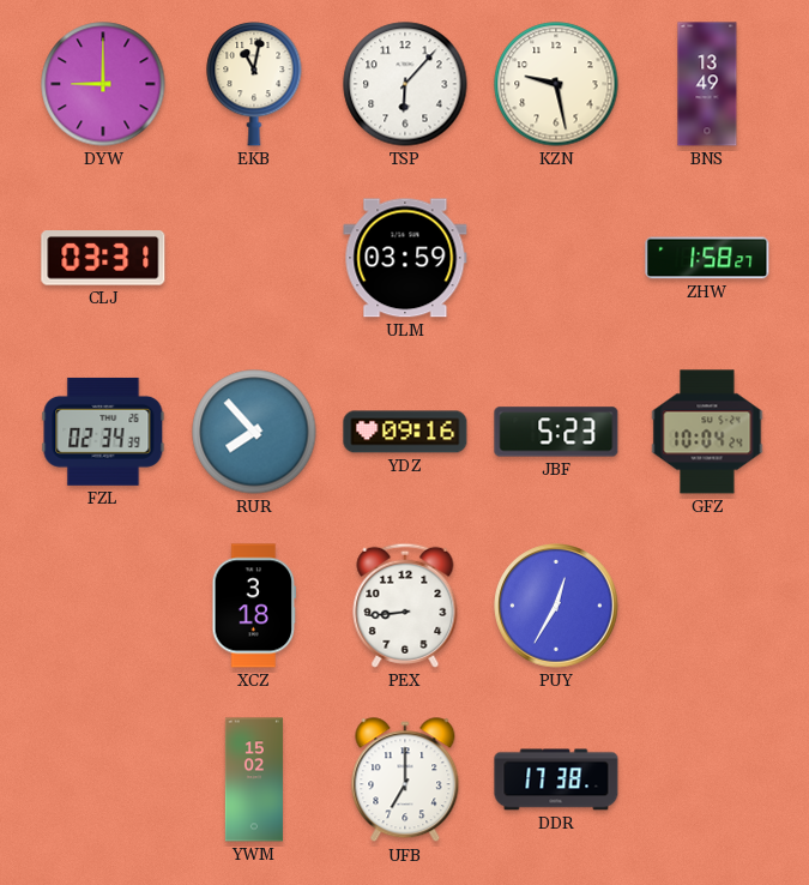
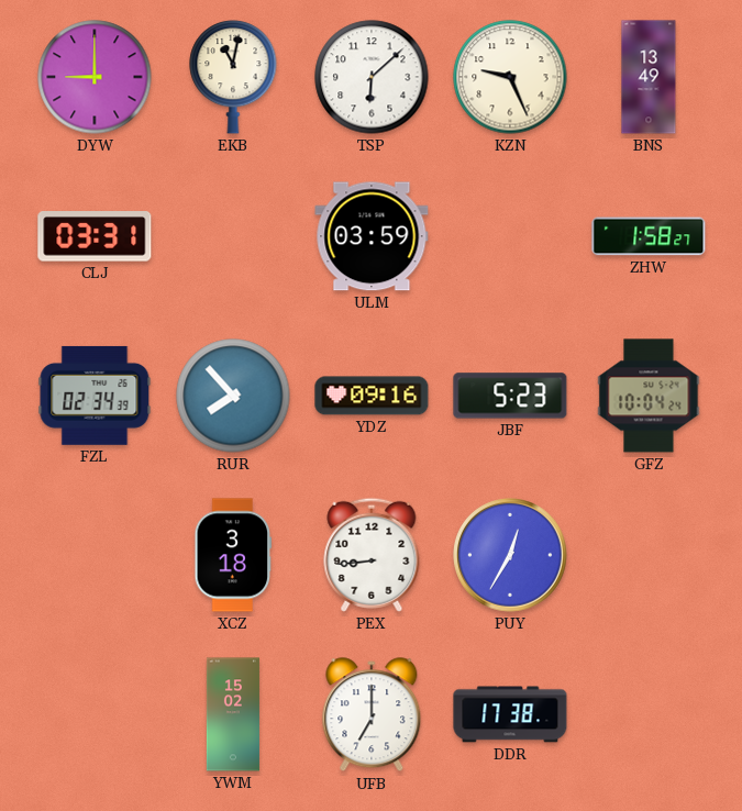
TSP: 6:07 -> 6:08
KZN: 9:28 -> 9:26
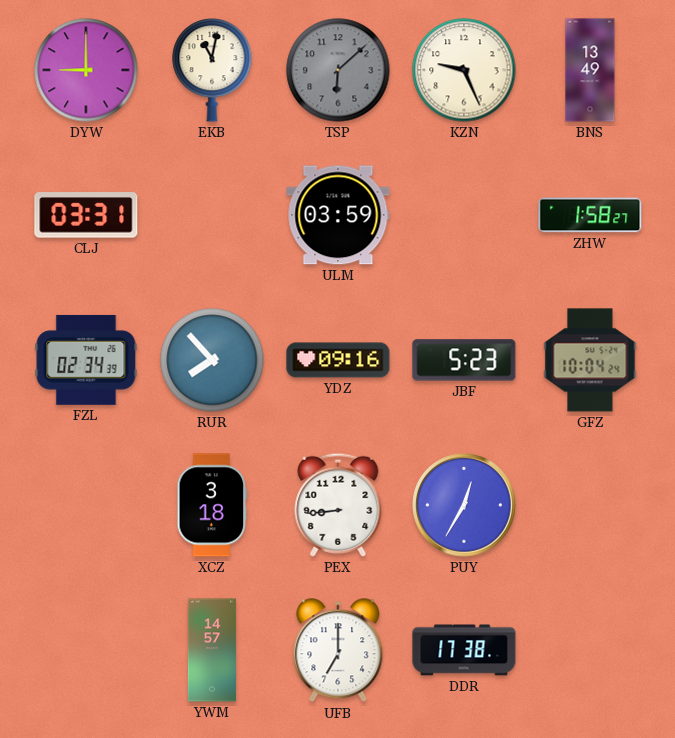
TSP dial: white -> grey
YWM: 15:02 -> 14:57
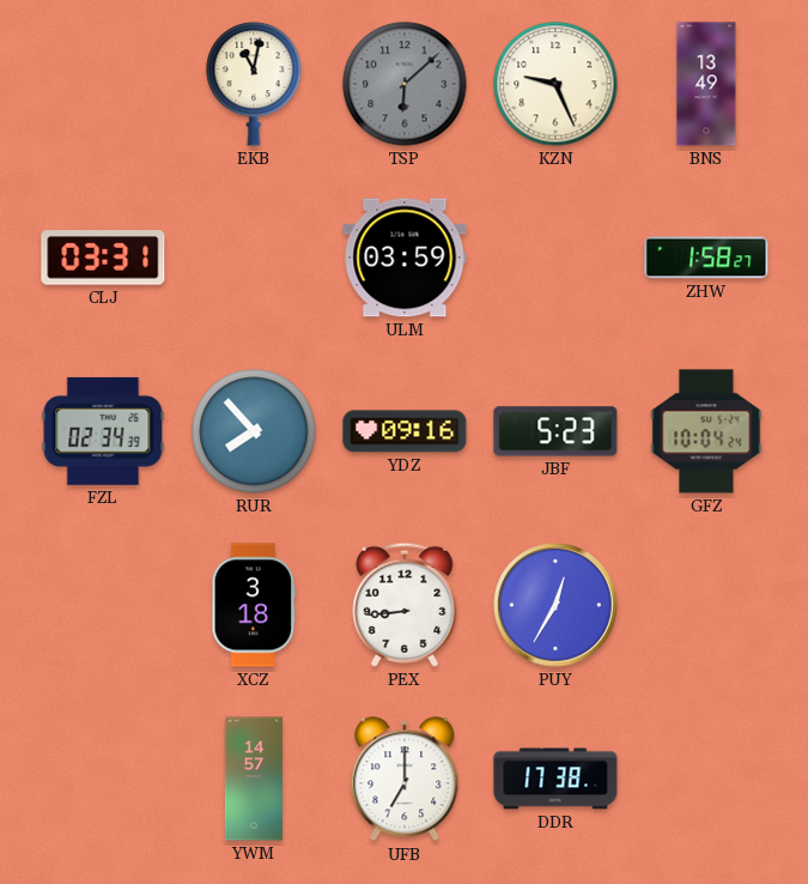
DYW: 9:00 -> none
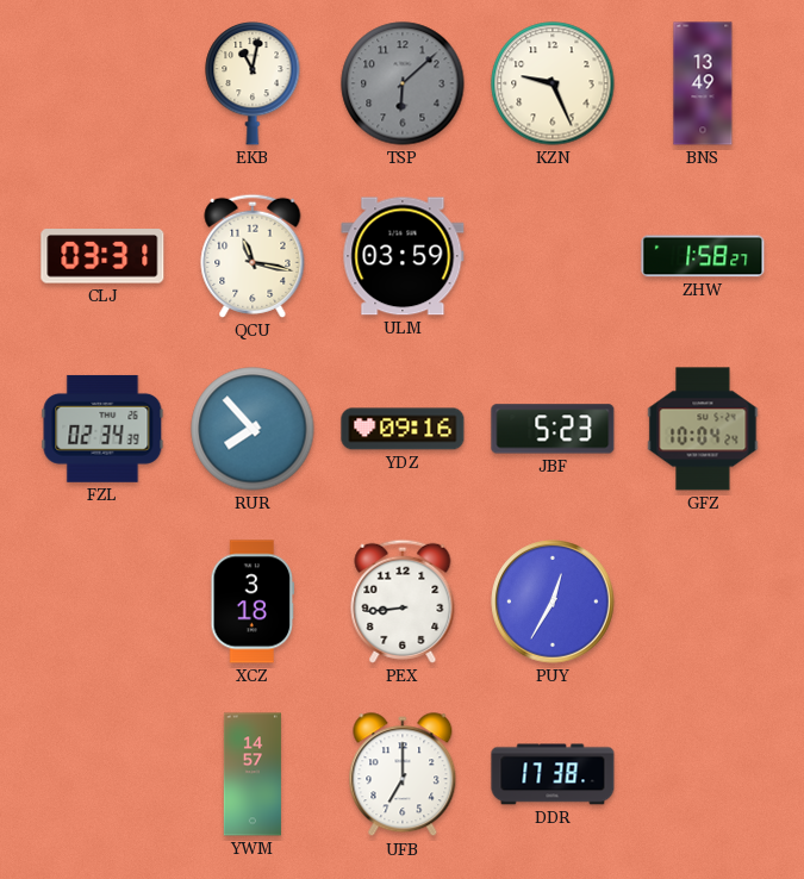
QCU: none -> 11:17
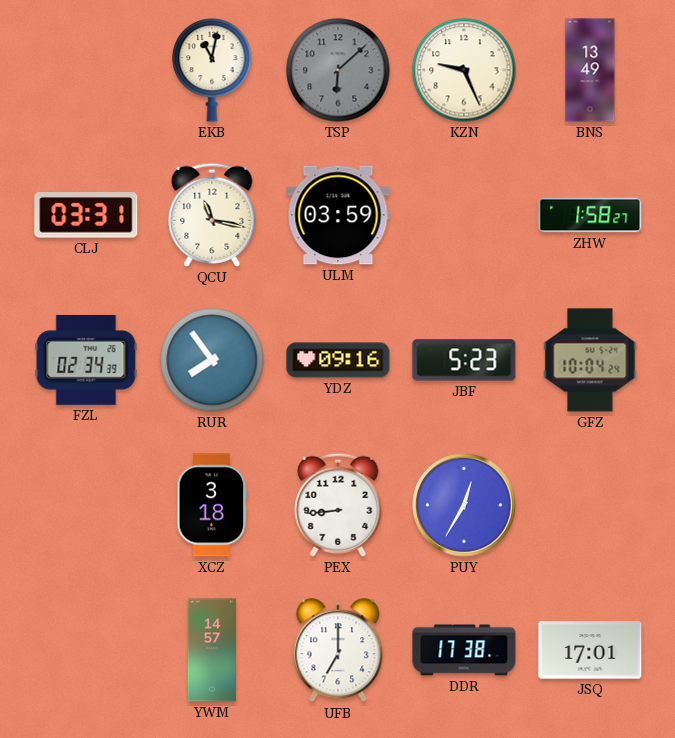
RUR: 7:53 -> 7:54
JSQ: none -> 17:01
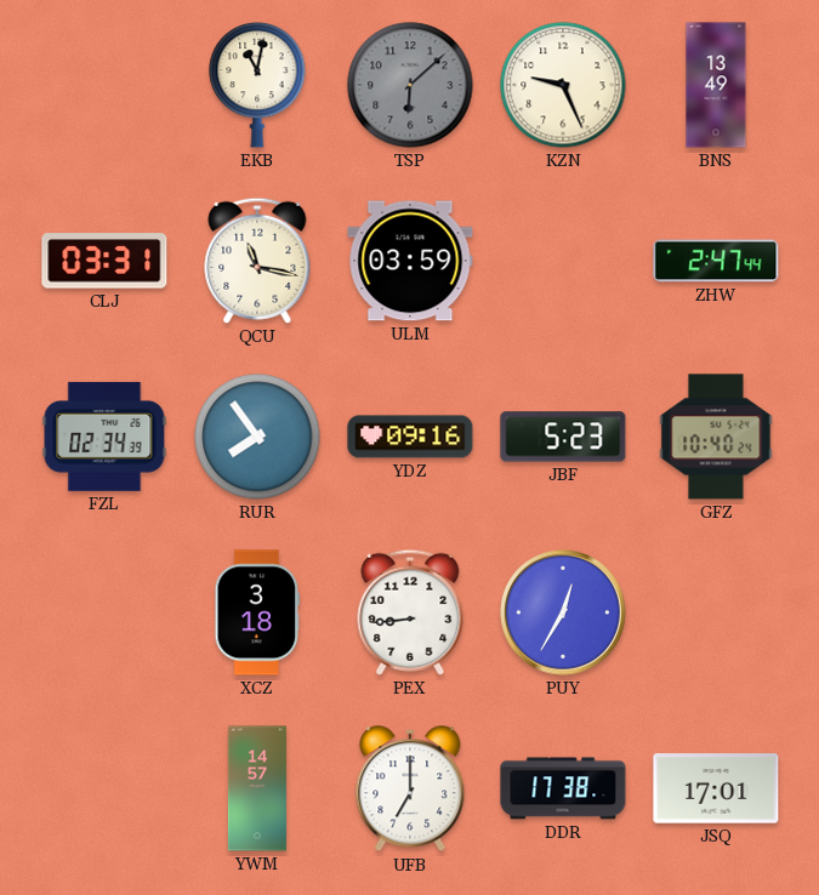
ZHW: 1:58 -> 2:47
GFZ: 10:04 -> 10:40
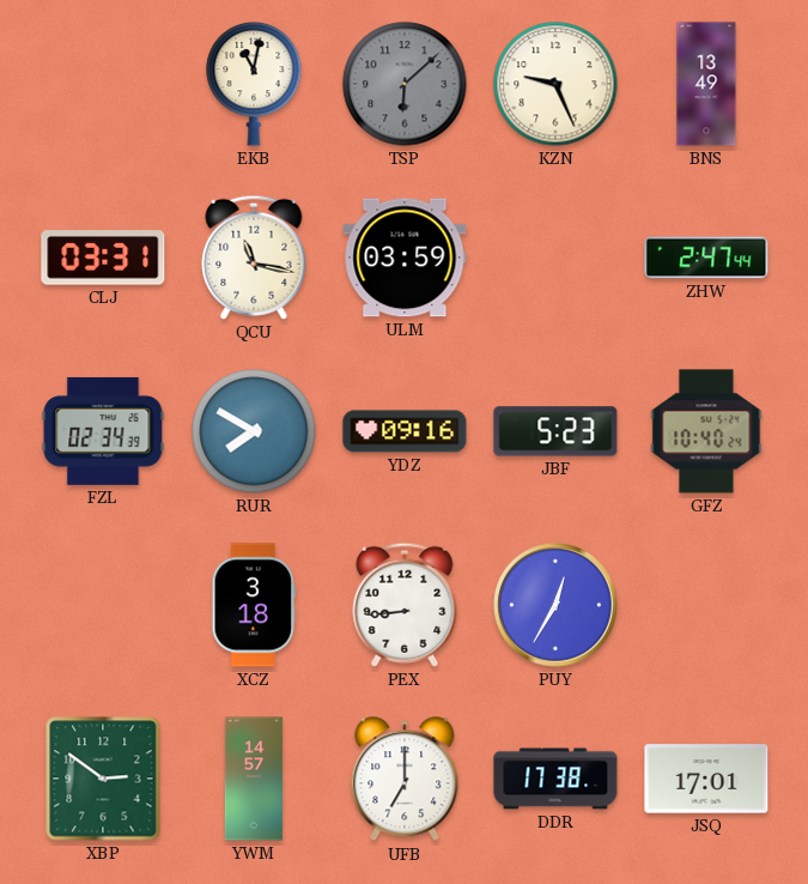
RUR: 7:54 -> 7:50
XBP: none -> 2:51
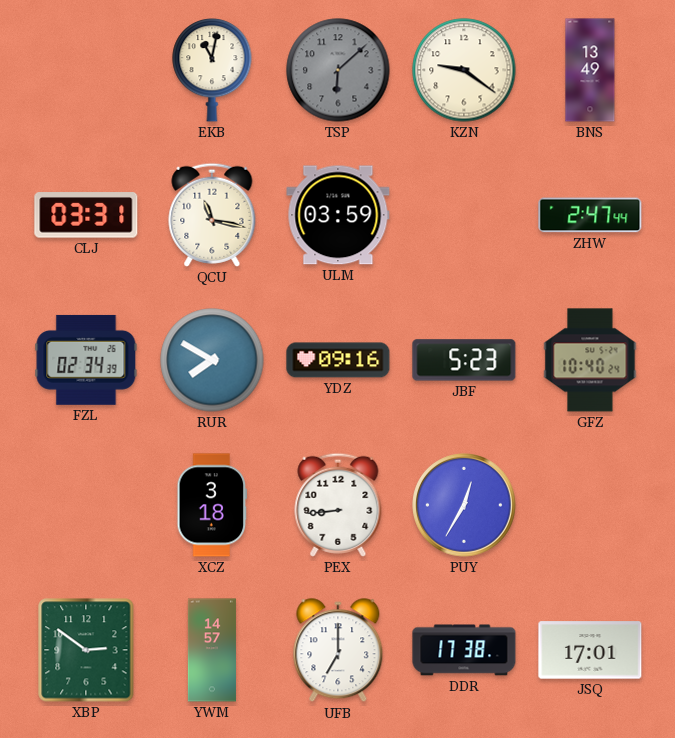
KZN: 9:26 -> 9:21
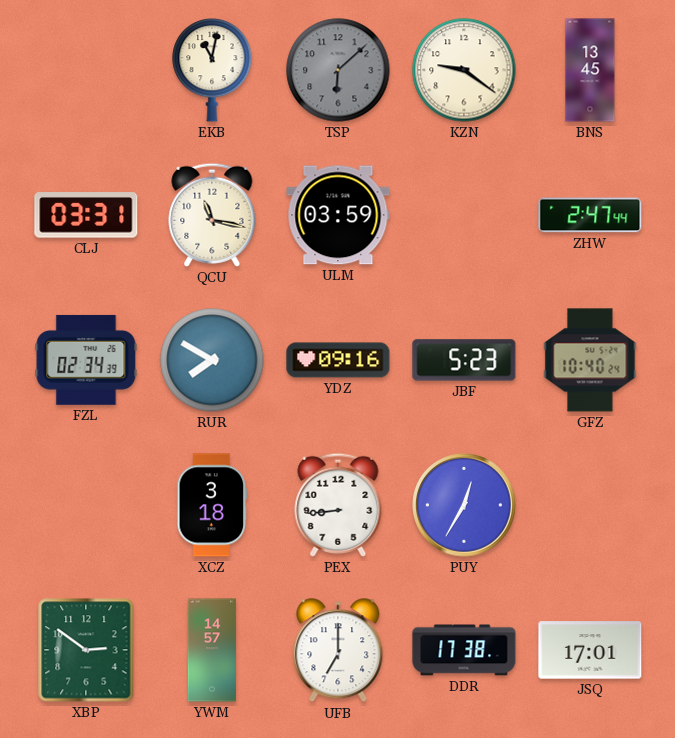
BNS: 13:49 -> 13:45
